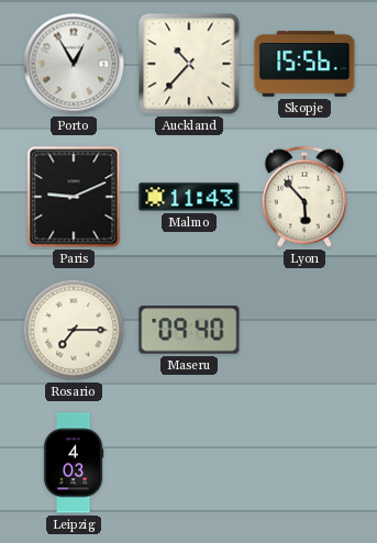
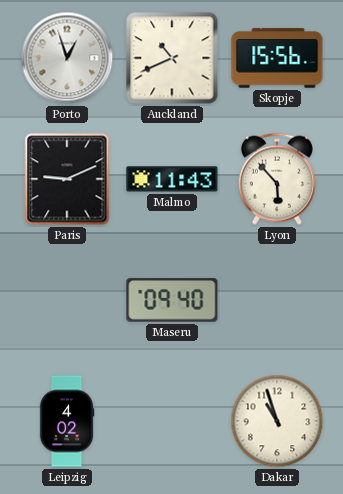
Porto: 12:55 -> 12:57
Auckland: 10:37 -> 10:41
Rosario: 7:15 -> none
Leipzig: 4:03 -> 4:02
Dakar: none -> 10:57
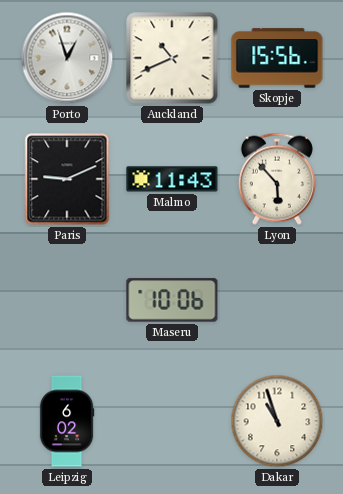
Maseru: 09:40 -> 10:06
Leipzig: 4:02 -> 6:02
